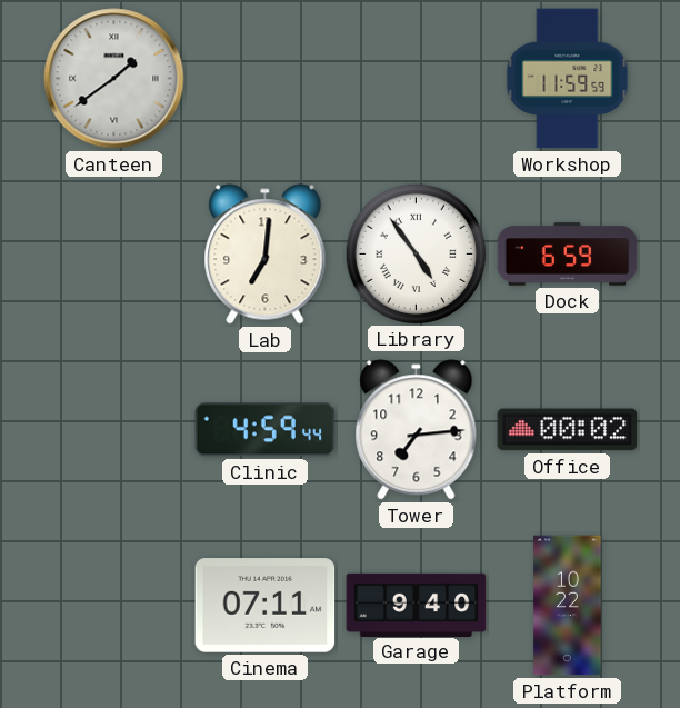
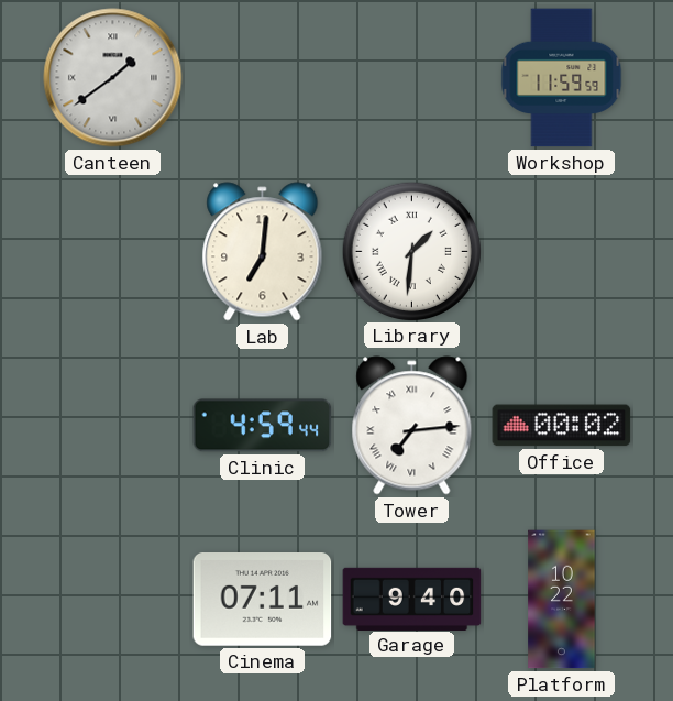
Library: 4:54 -> 1:31
Dock: 6:59 -> none
Tower numerals: Arabic -> Roman
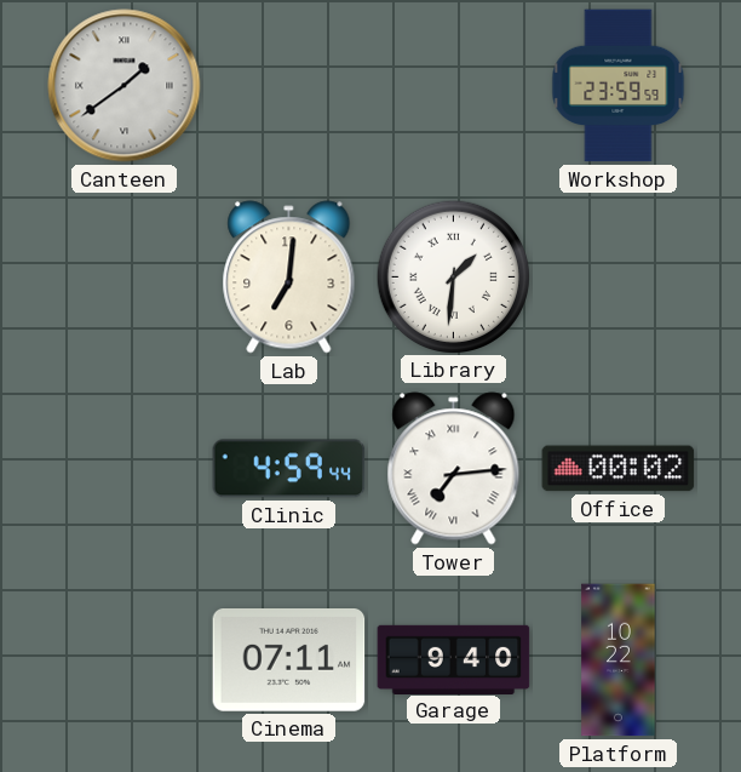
Workshop: 11:59 -> 23:59
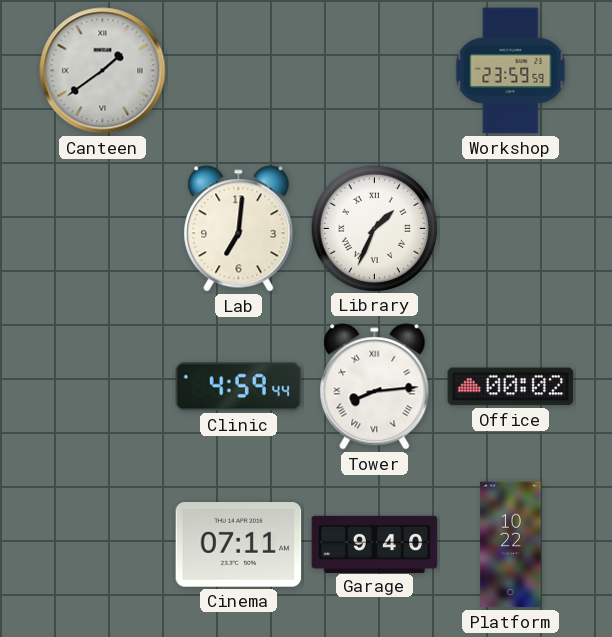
Library: 1:31 -> 1:34
Tower: 7:14 -> 8:14
